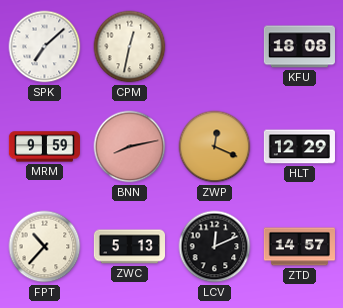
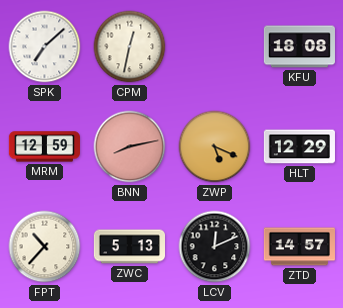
MRM: 9:59 -> 12:59
ZWP: 12:19 -> 5:19
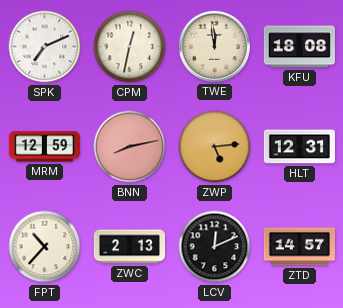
SPK: 7:08 -> 7:11
TWE: none -> 11:59
ZWP: 5:19 -> 5:14
HLT: 12:29 -> 12:31
ZWC: 5:13 -> 2:13
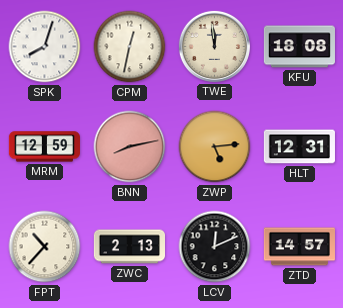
SPK: 7:11 -> 8:03
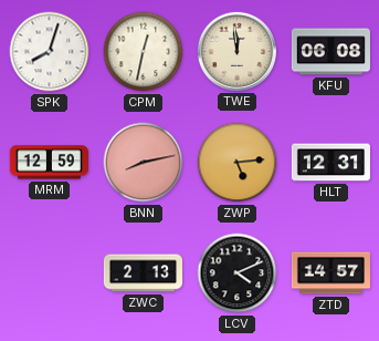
KFU: 18:08 -> 06:08
FPT: 10:37 -> none
LCV: 12:11 -> 4:11
